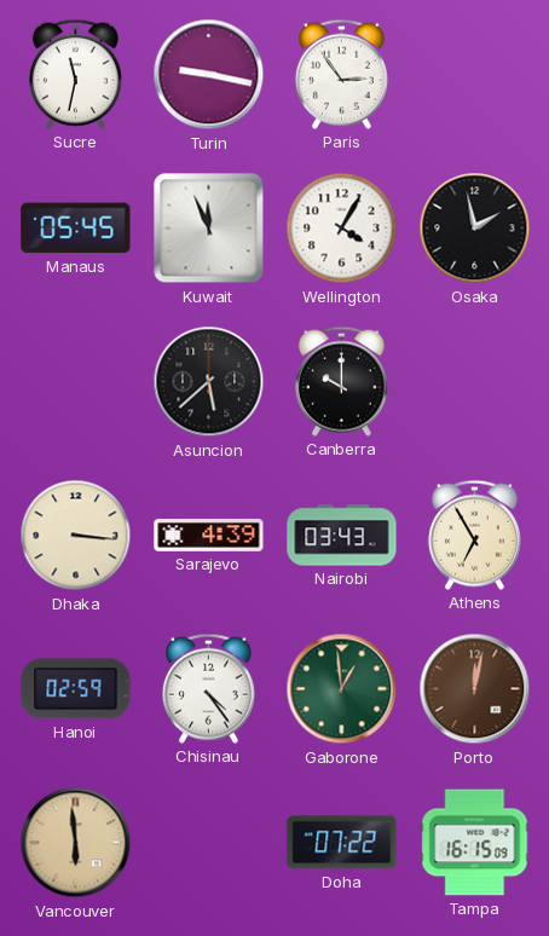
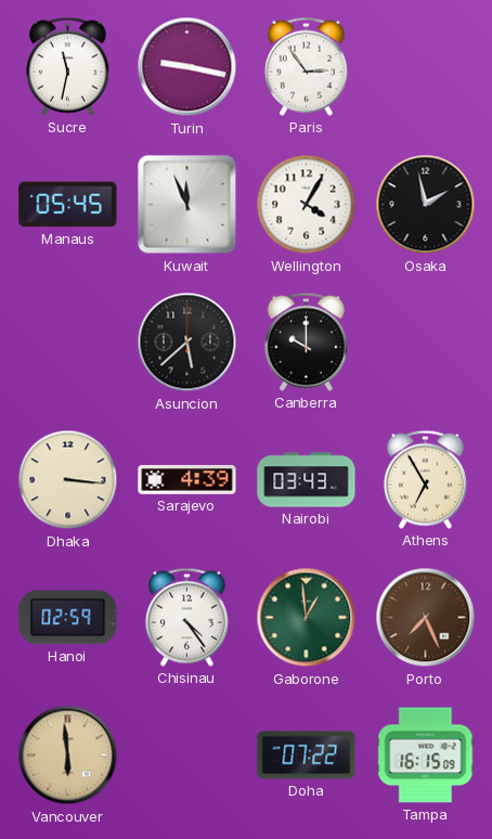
Porto: 12:02 -> 7:26
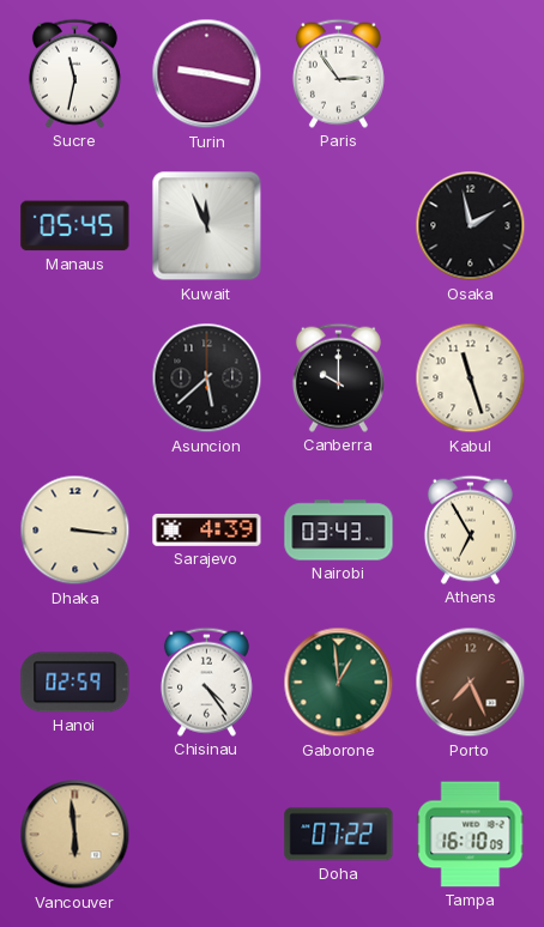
Wellington: 4:05 -> none
Kabul: none -> 11:27
Tampa: 16:15 -> 16:10
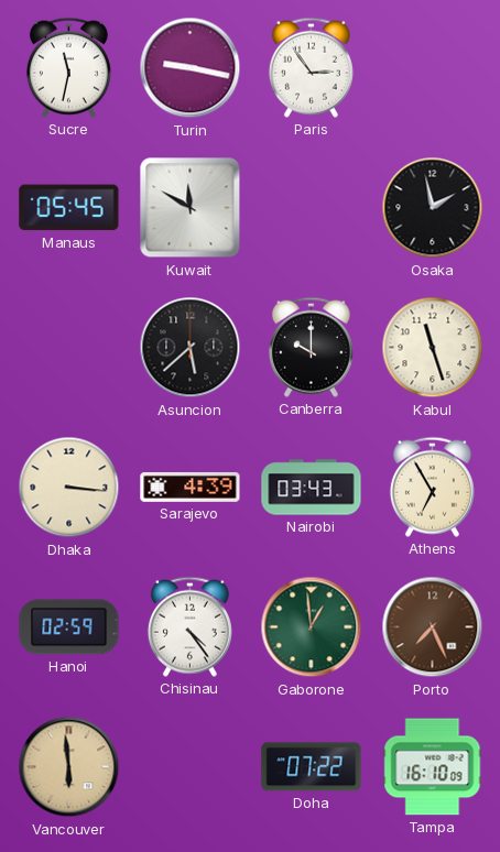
Kuwait: 11:56 -> 11:50
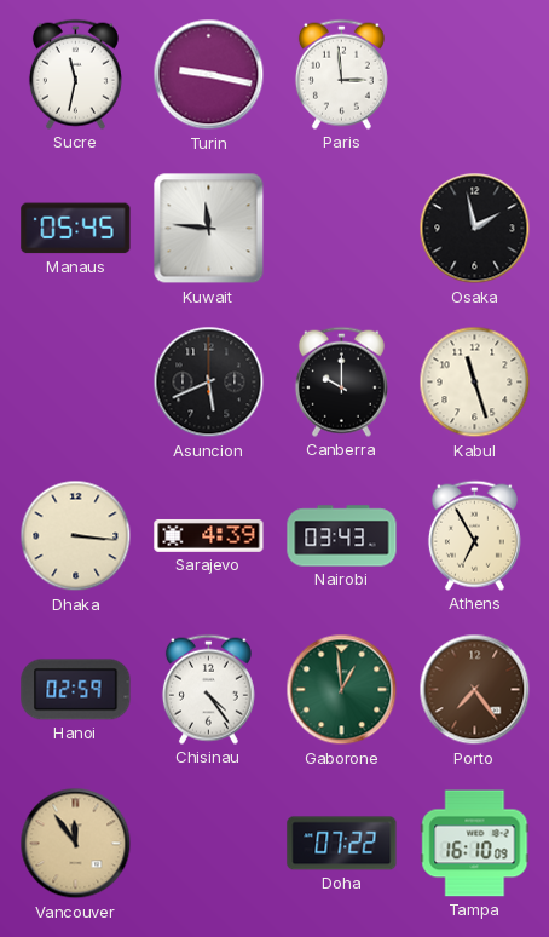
Paris: 2:54 -> 2:59
Kuwait: 11:50 -> 11:46
Asuncion: 5:38 -> 5:41
Porto: 7:26 -> 7:24
Vancouver: 5:59 -> 11:54
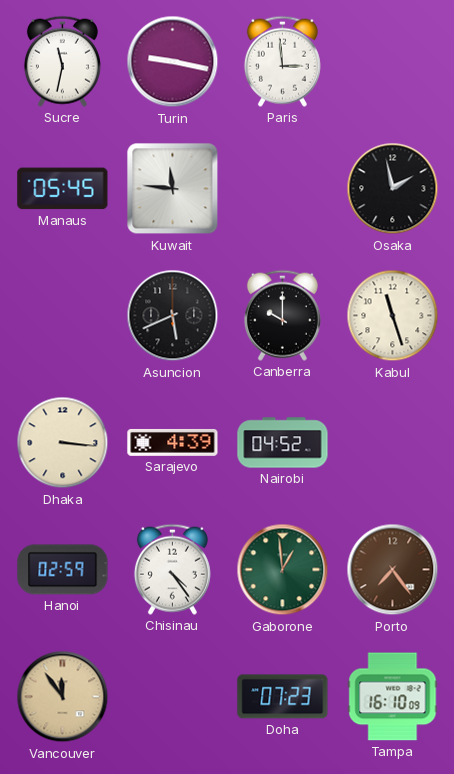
Nairobi: 03:43 -> 04:52
Athens: 6:55 -> none
Doha: 07:22 -> 07:23
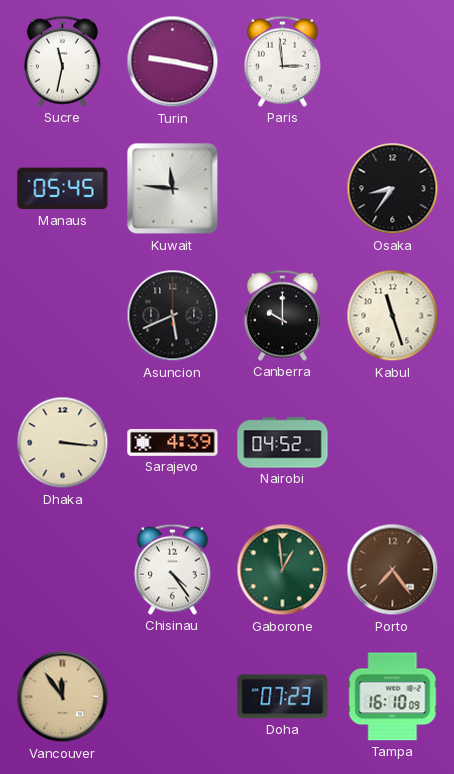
Osaka: 1:58 -> 8:36
Hanoi: 02:59 -> none
